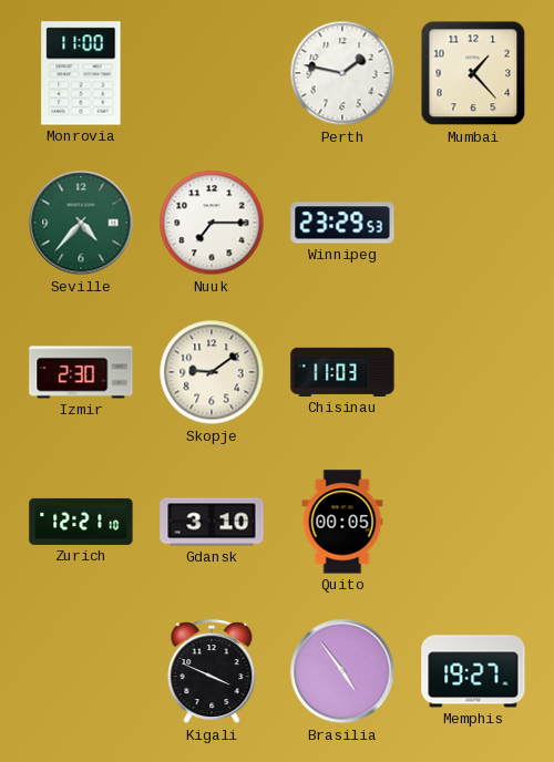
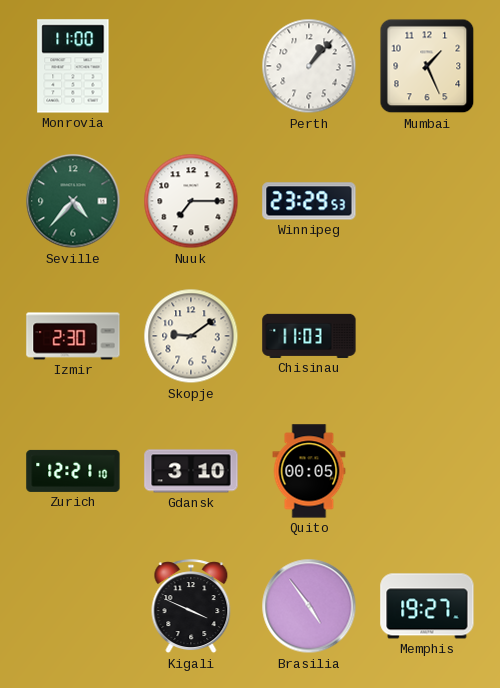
Perth: 1:47 -> 1:07
Mumbai: 1:23 -> 1:26
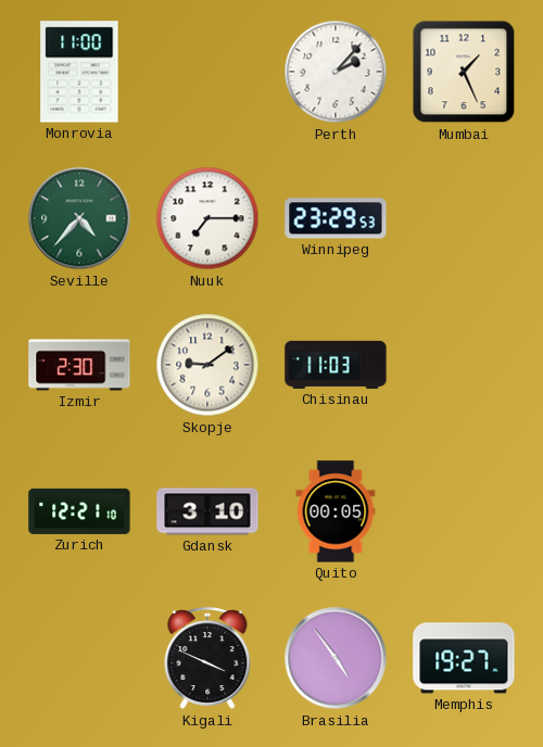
Perth: 1:07 -> 2:07
